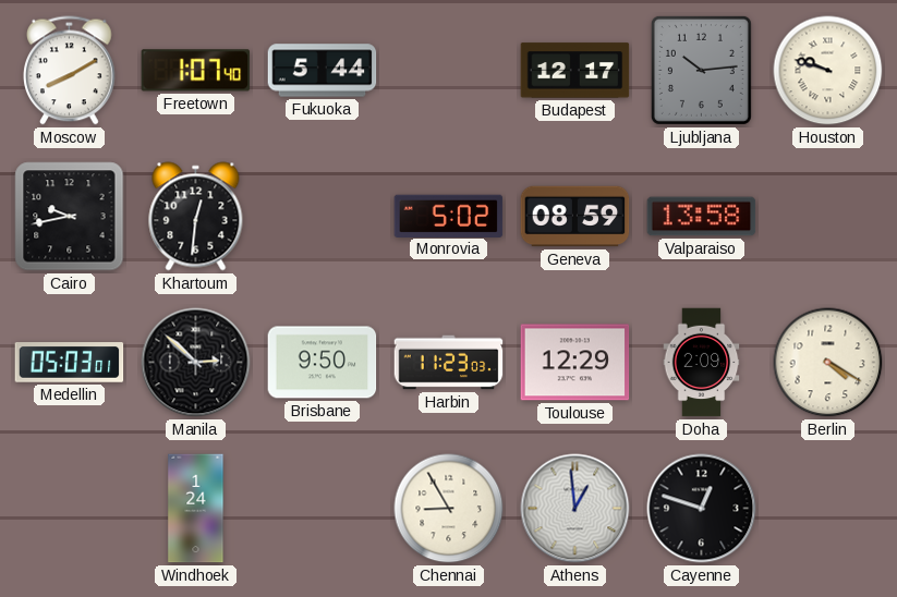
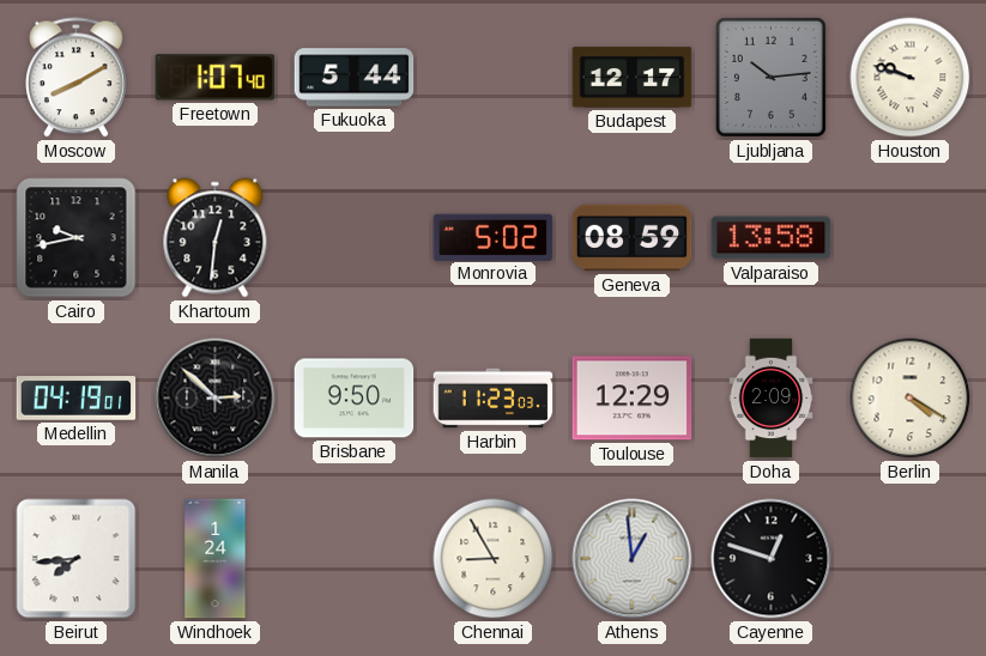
Medellin: 05:03 -> 04:19
Beirut: none -> 7:44
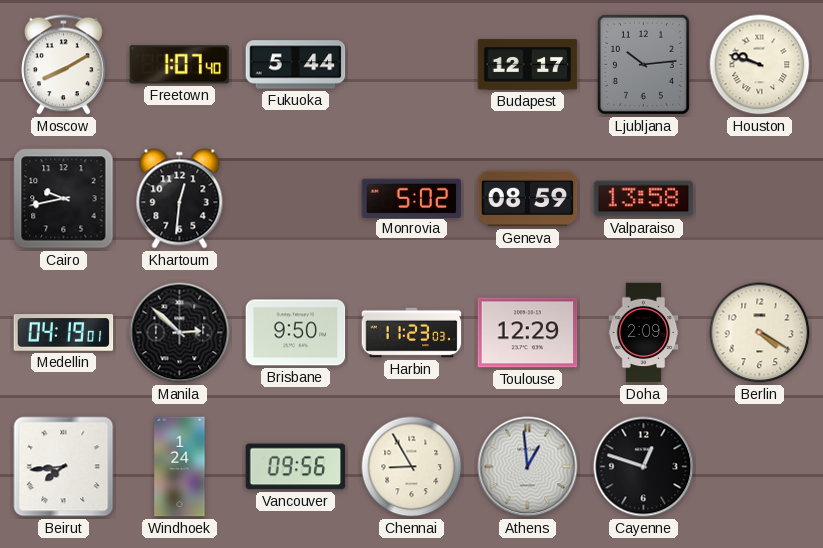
Vancouver: none -> 09:56
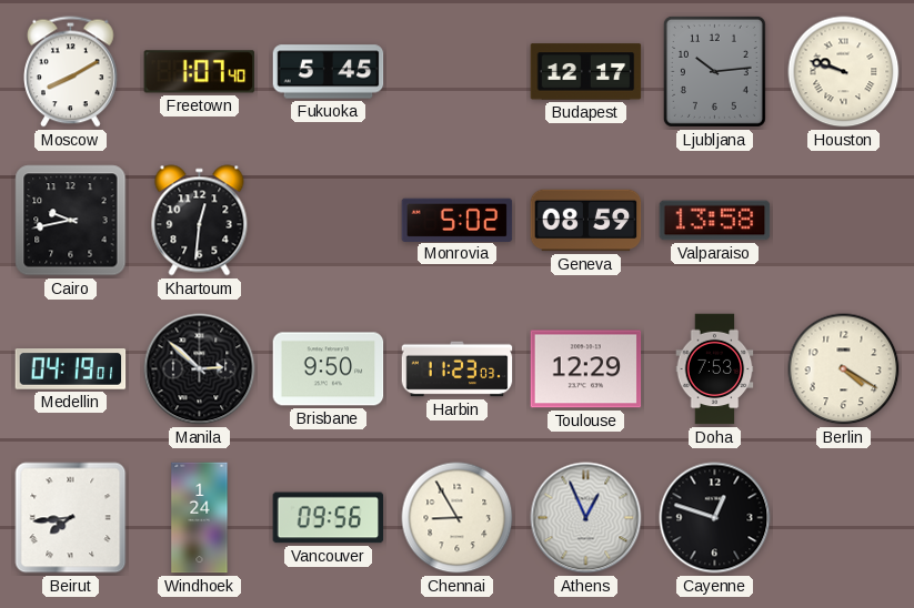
Fukuoka: 5:44 -> 5:45
Doha: 2:09 -> 7:53
Athens: 12:59 -> 12:56
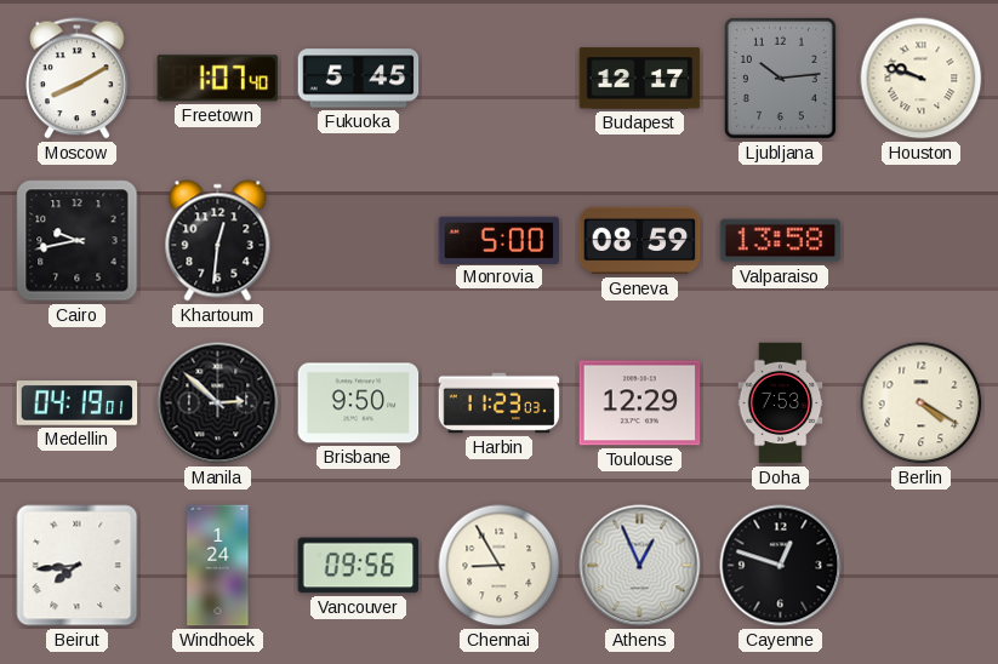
Monrovia: 5:02 -> 5:00
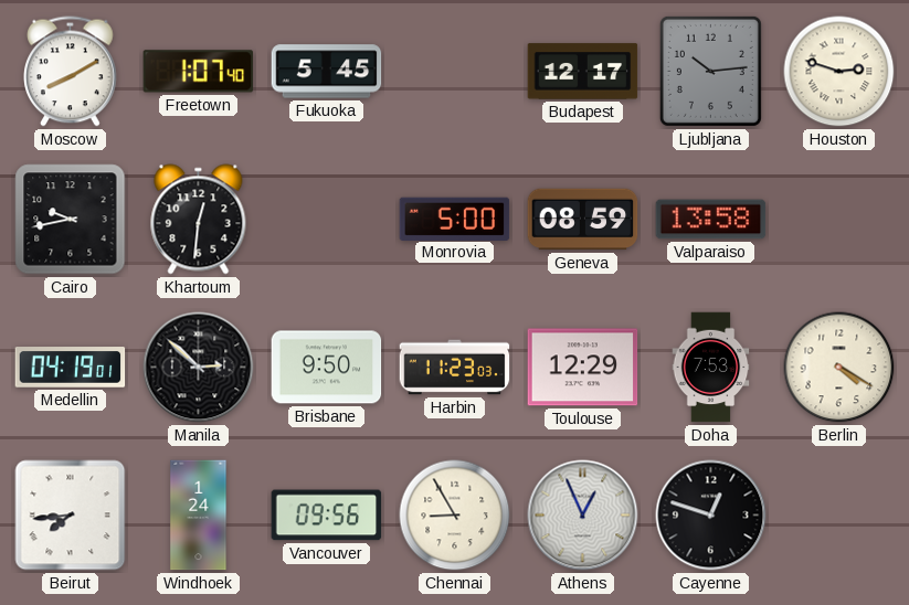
Houston: 9:48 -> 2:48
